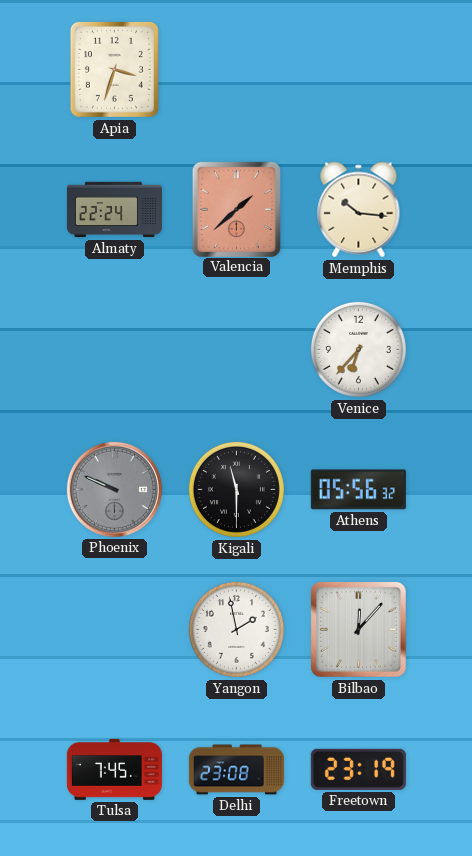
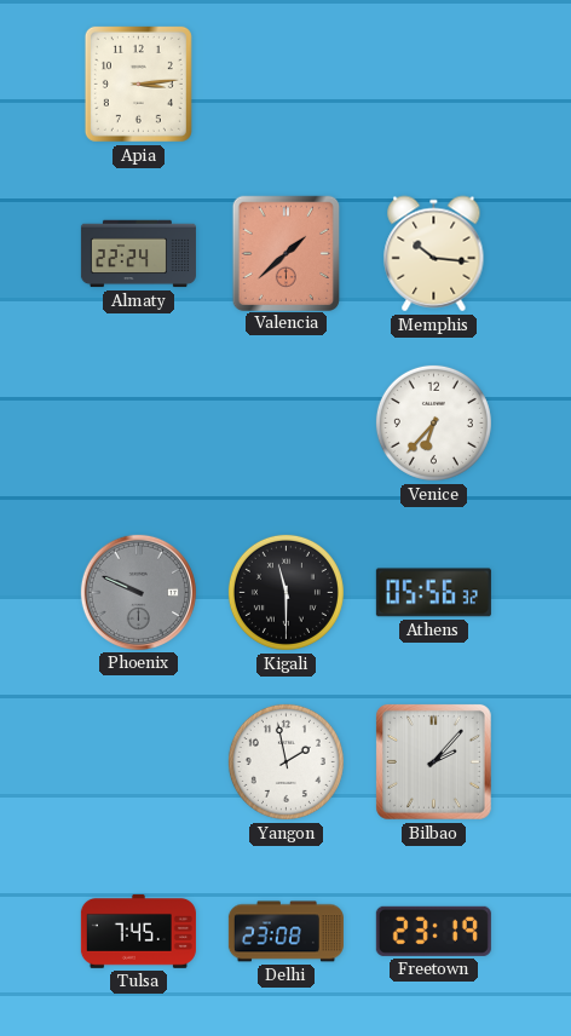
Apia: 3:33 -> 3:14
Bilbao: 12:07 -> 2:07
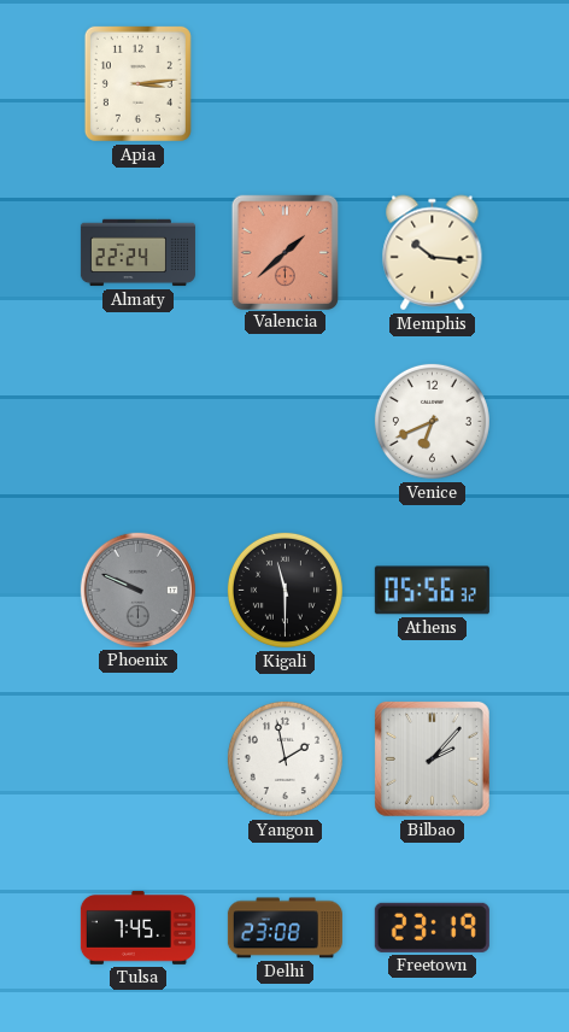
Venice: 6:37 -> 6:41
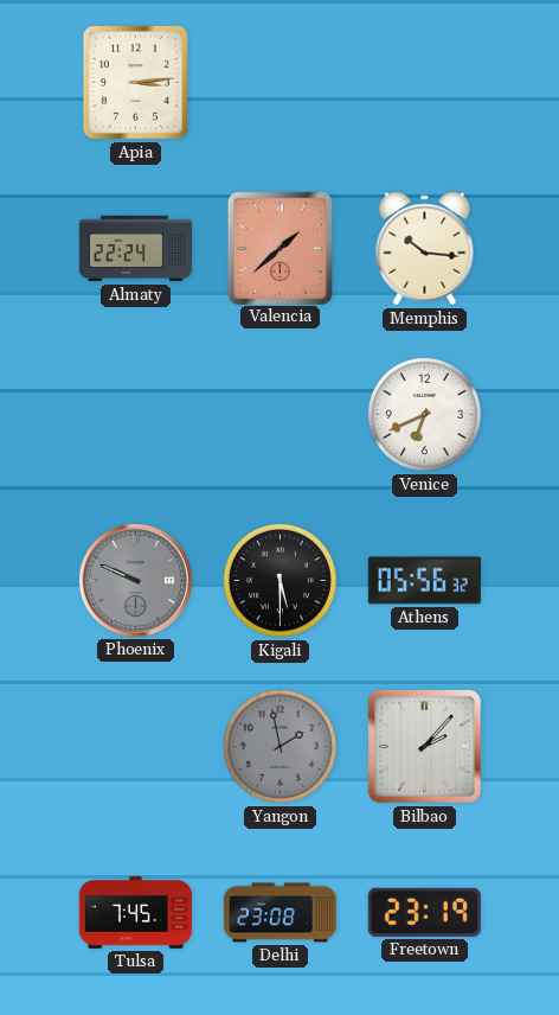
Kigali: 11:30 -> 5:30
Yangon dial: white -> grey
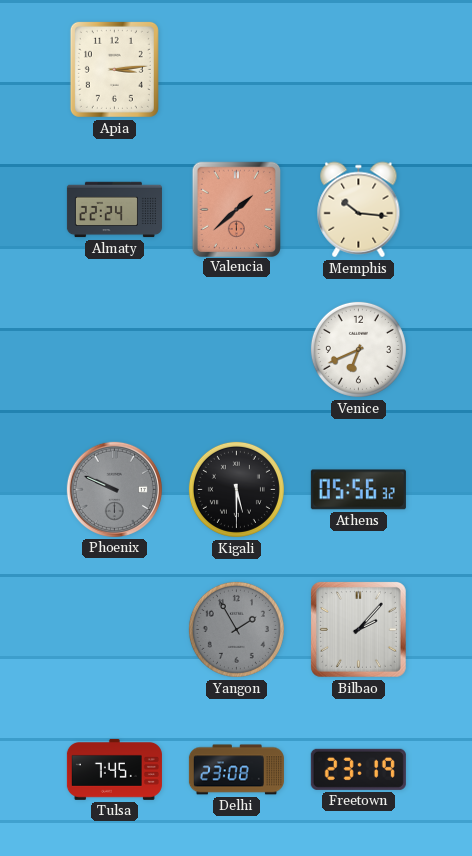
Yangon: 1:58 -> 1:55
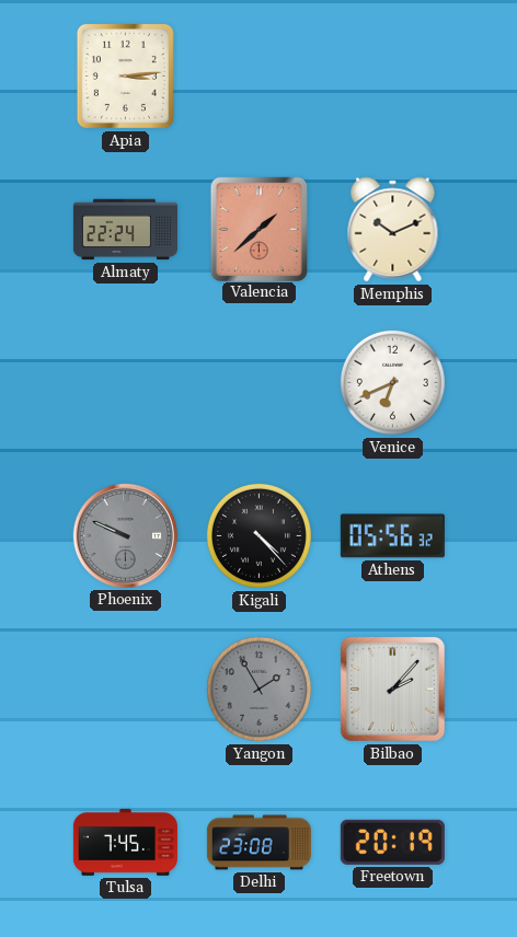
Memphis: 10:16 -> 10:11
Kigali: 5:30 -> 4:23
Freetown: 23:19 -> 20:19
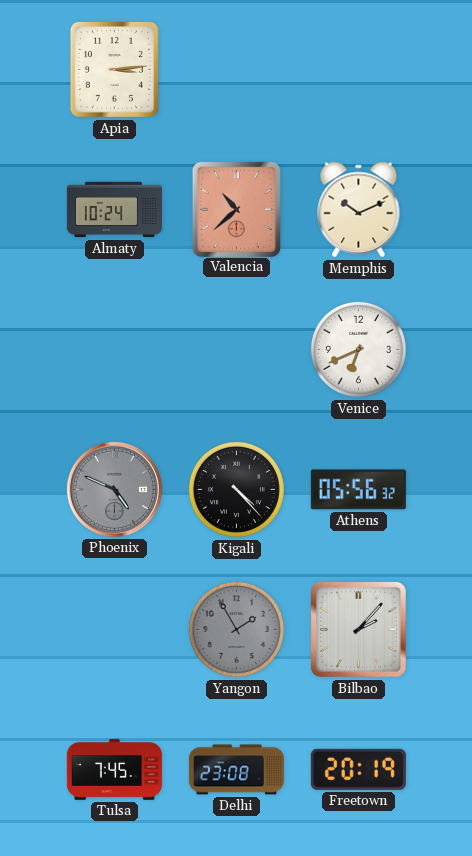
Almaty: 22:24 -> 10:24
Valencia: 1:38 -> 10:38
Phoenix: 9:49 -> 4:49
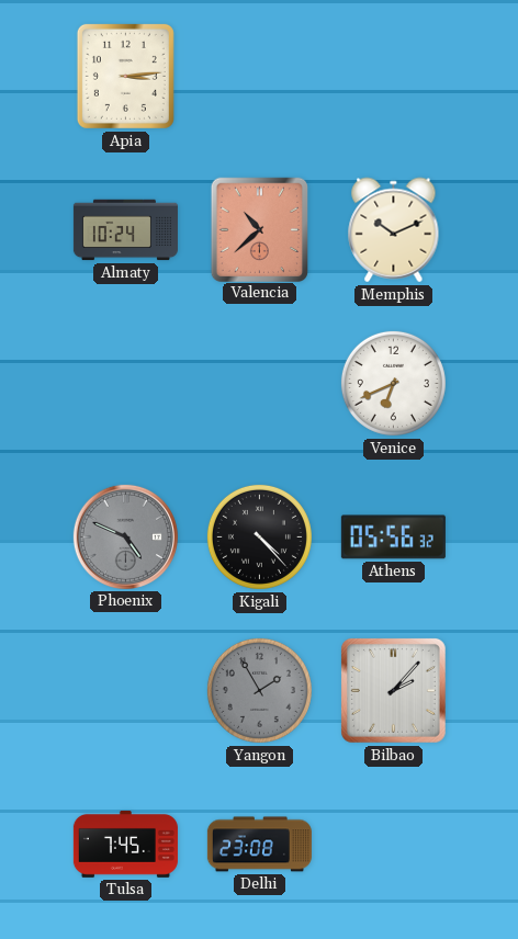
Freetown: 20:19 -> none
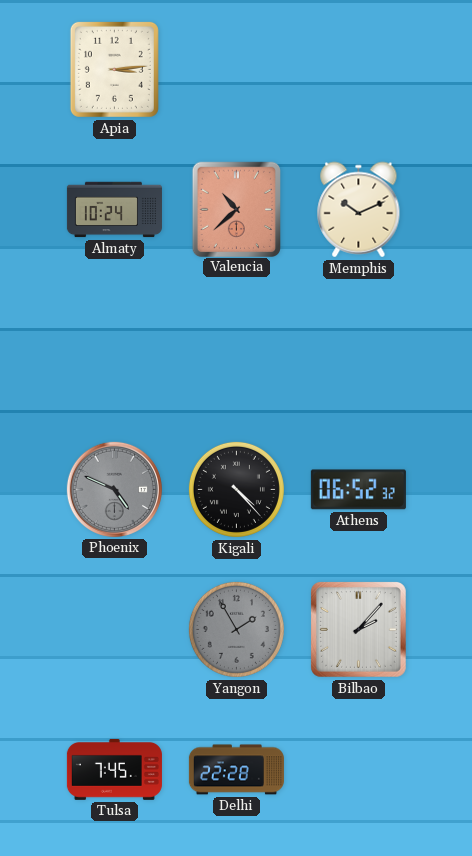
Venice: 6:41 -> none
Athens: 05:56 -> 06:52
Delhi: 23:08 -> 22:28
